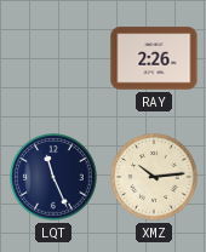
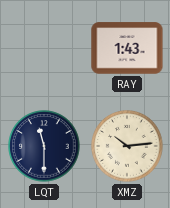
RAY: 2:26 -> 1:43
LQT: 11:26 -> 11:30
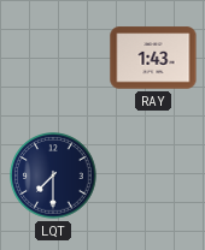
LQT: 11:30 -> 7:30
XMZ: 10:14 -> none
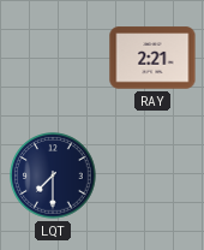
RAY: 1:43 -> 2:21
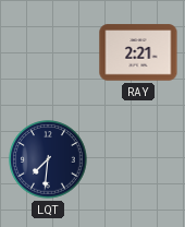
LQT: 7:30 -> 7:31
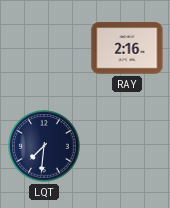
RAY: 2:21 -> 2:16
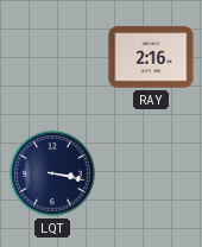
LQT: 7:31 -> 3:17
